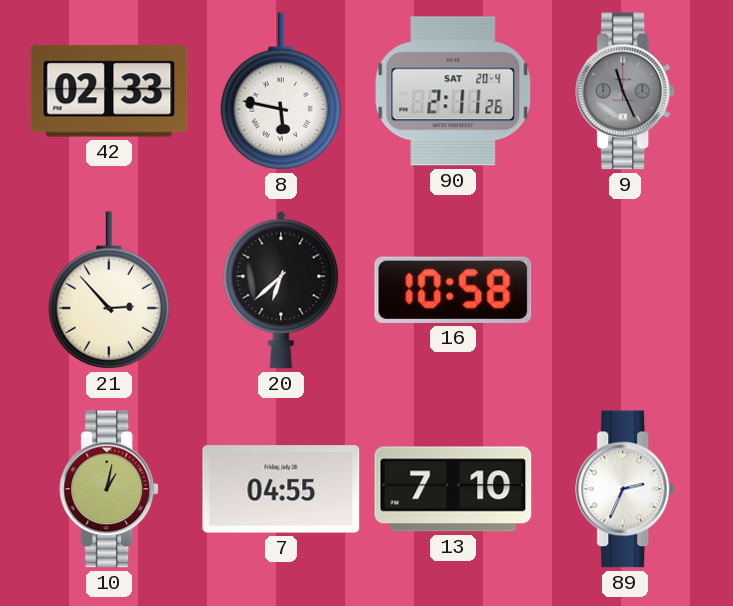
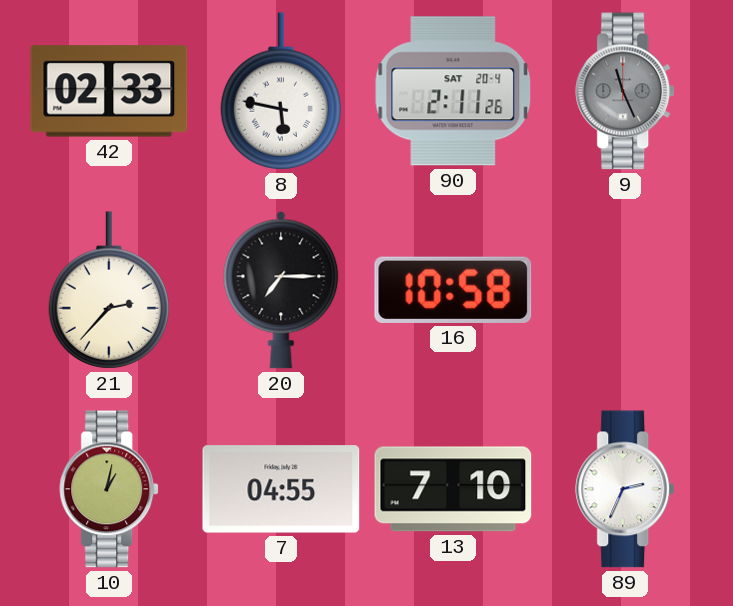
21: 2:53 -> 2:37
20: 6:38 -> 7:15
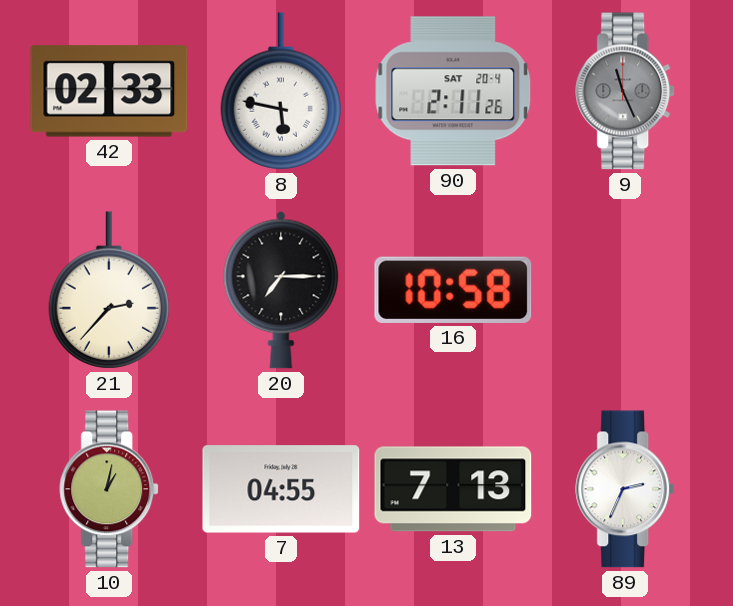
13: 7:10 -> 7:13
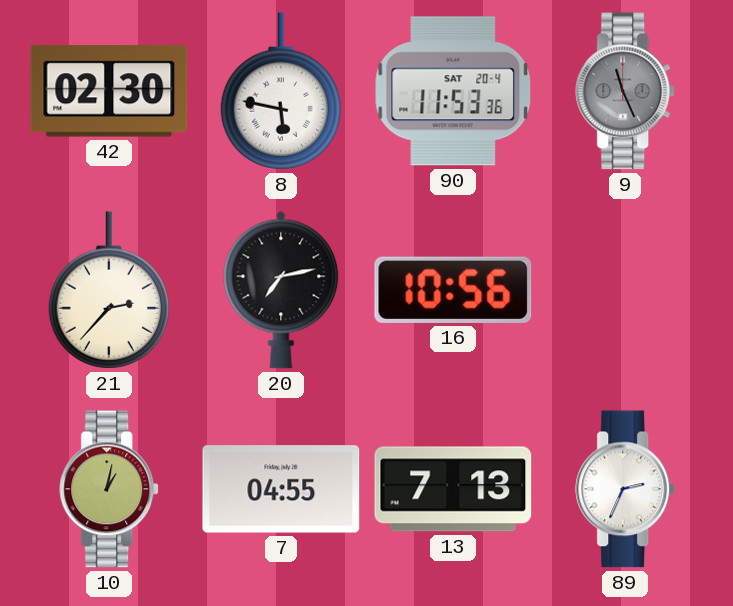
42: 02:33 -> 02:30
90: 2:11 -> 11:53
20: 7:15 -> 7:13
16: 10:58 -> 10:56
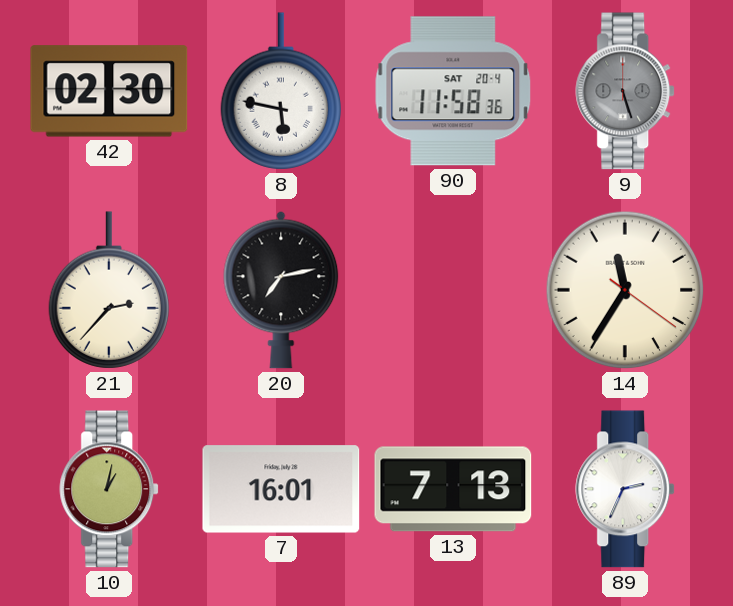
90: 11:53 -> 11:58
9: 11:26 -> 5:27
16: 10:56 -> none
14: none -> 11:35
7: 04:55 -> 16:01
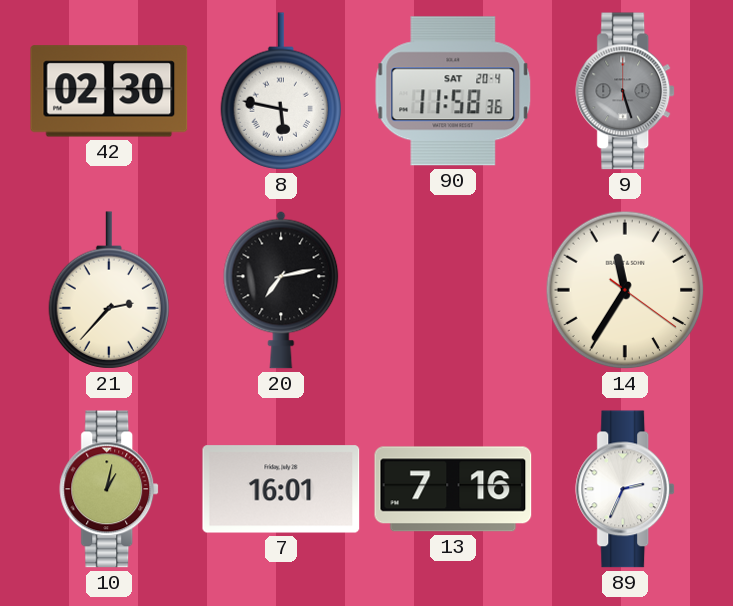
13: 7:13 -> 7:16
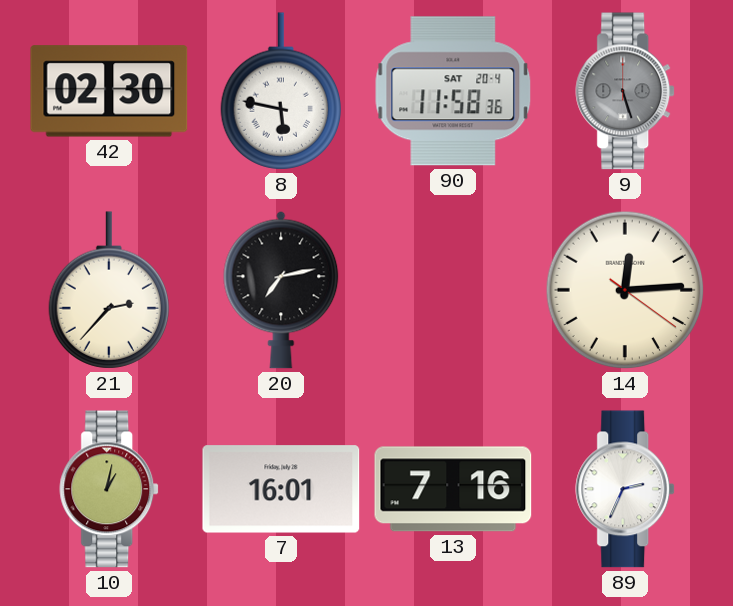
14: 11:35 -> 12:14
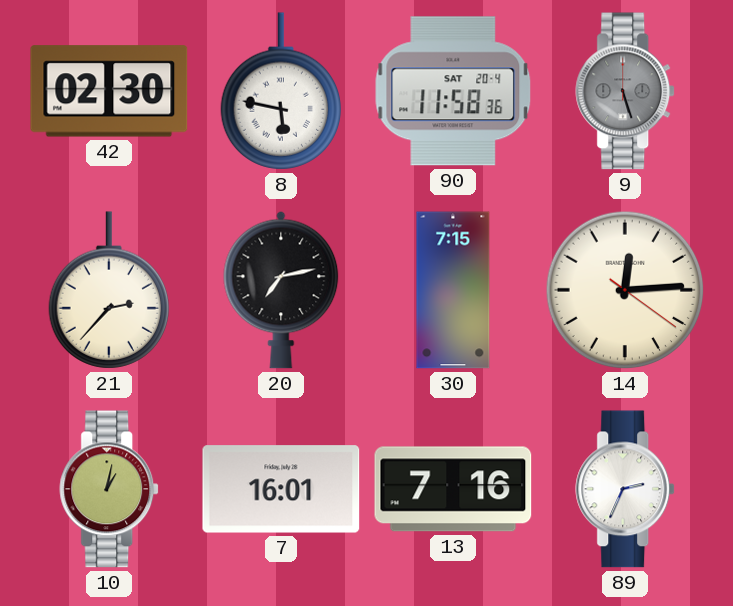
30: none -> 7:15
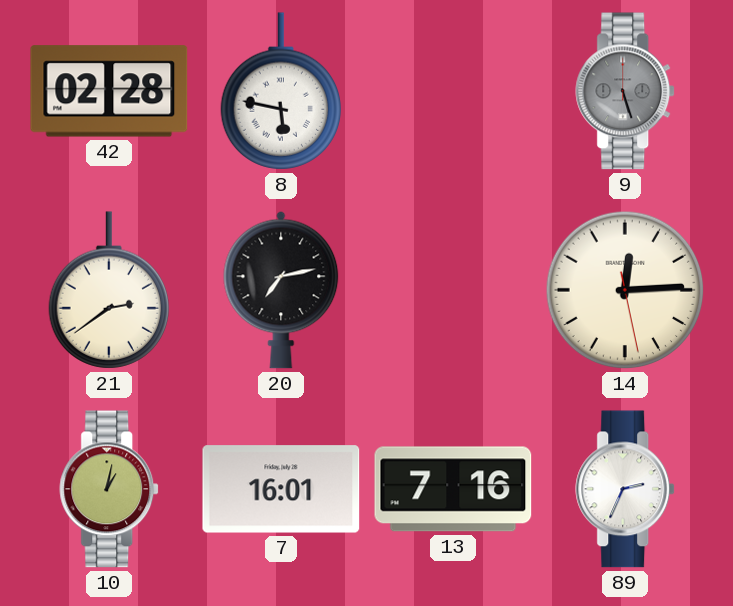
42: 02:30 -> 02:28
90: 11:58 -> none
21: 2:37 -> 2:39
30: 7:15 -> none
14: 12:14:21 -> 12:14:28
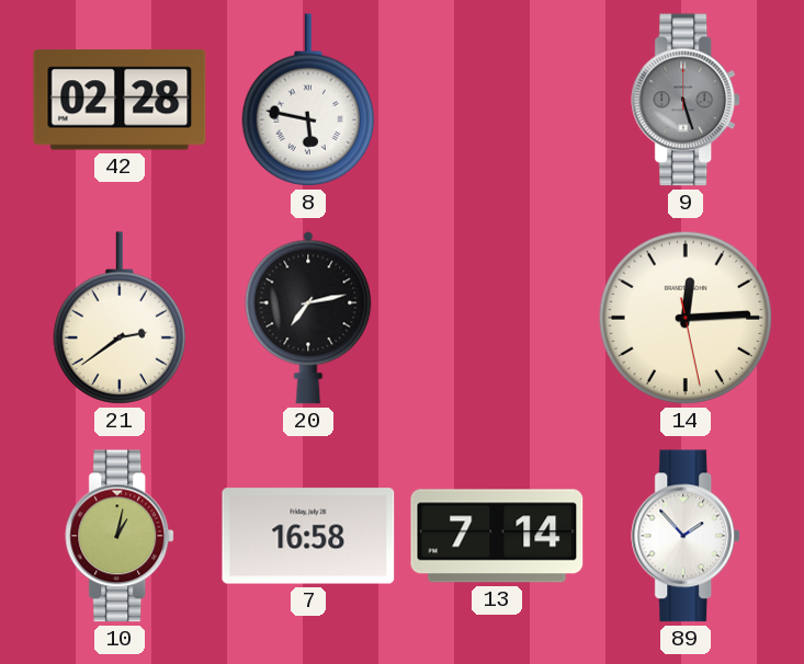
7: 16:01 -> 16:58
13: 7:16 -> 7:14
89: 2:34 -> 1:53
